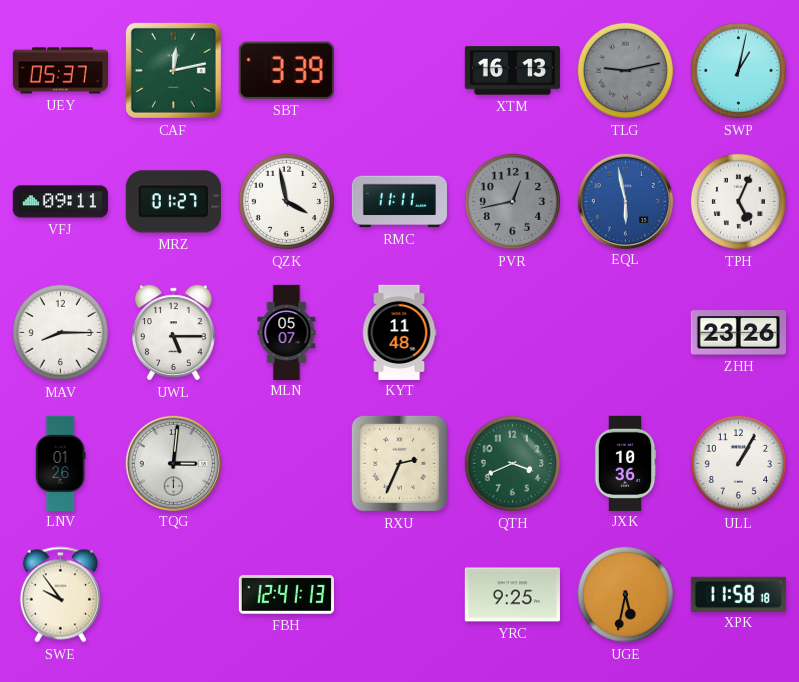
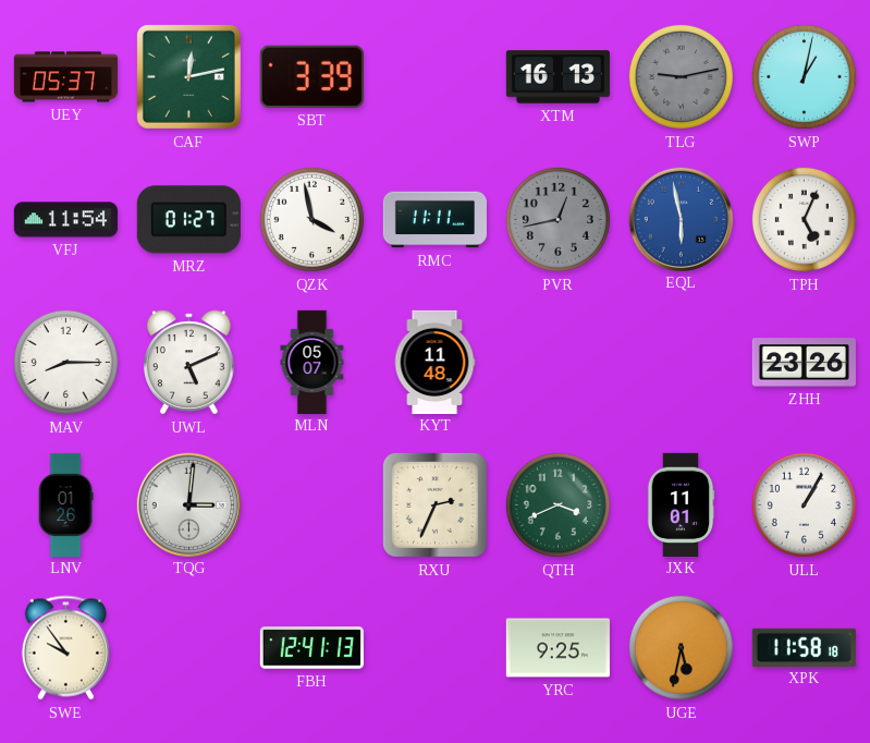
VFJ: 09:11 -> 11:54
UWL: 5:15 -> 5:11
JXK: 10:36 -> 11:01
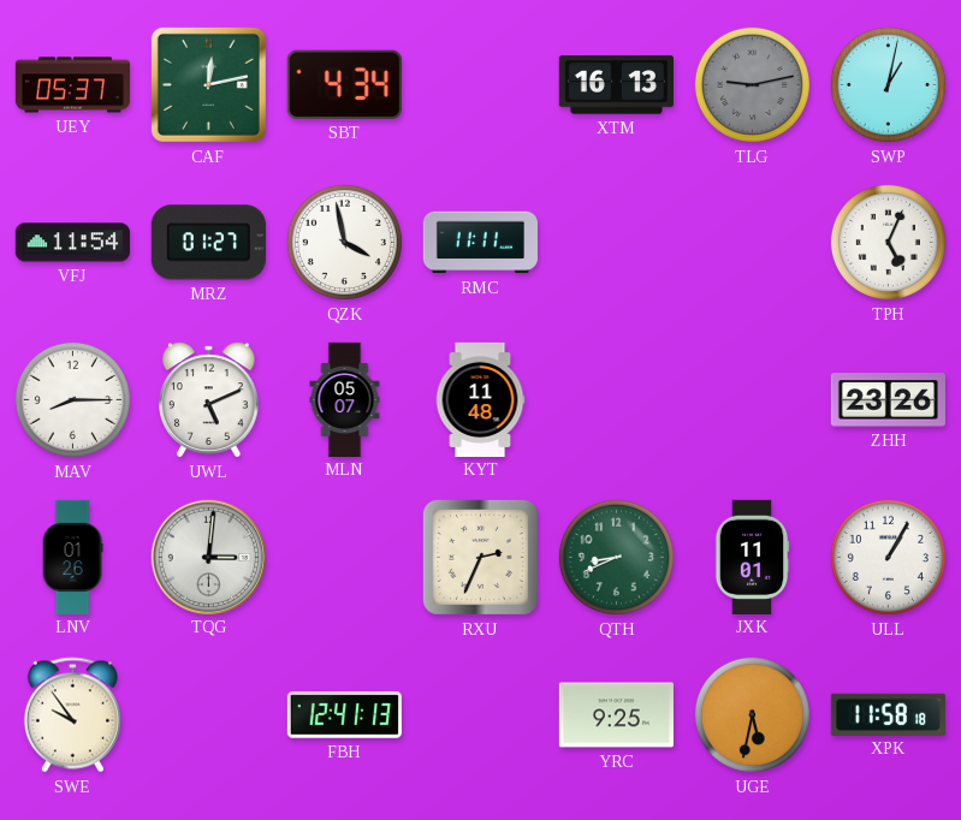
SBT: 3:39 -> 4:34
PVR: 12:43 -> none
EQL: 5:58 -> none
QTH: 3:41 -> 8:41
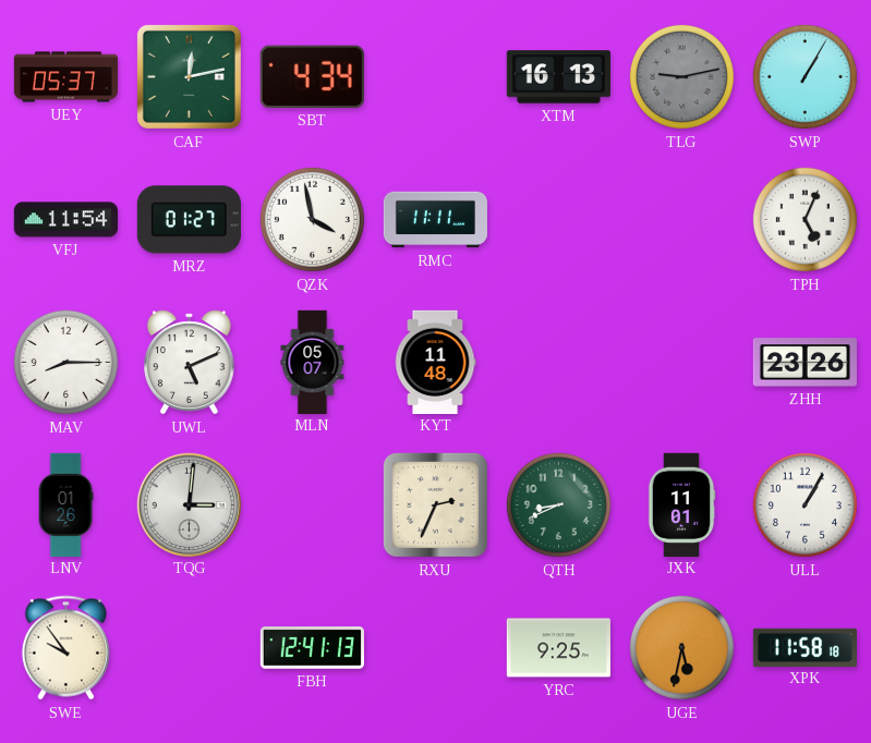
SWP: 1:02 -> 1:05
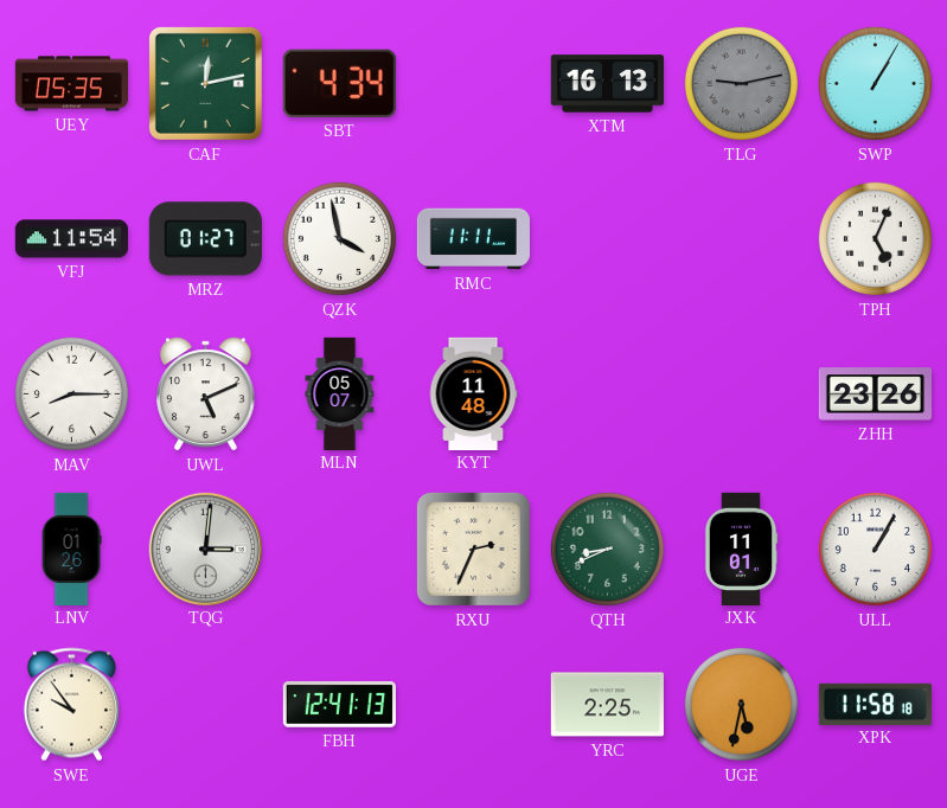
UEY: 05:37 -> 05:35
YRC: 9:25 -> 2:25
